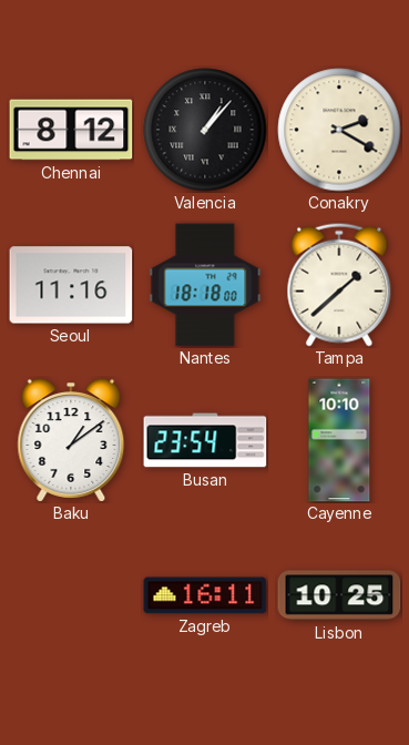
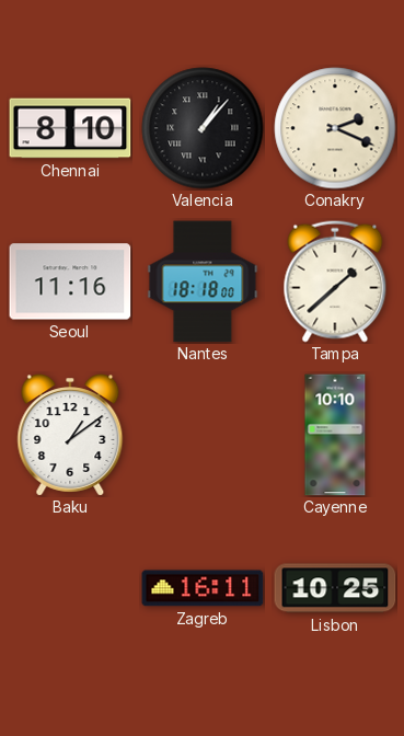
Chennai: 8:12 -> 8:10
Conakry: 2:20 -> 2:19
Busan: 23:54 -> none
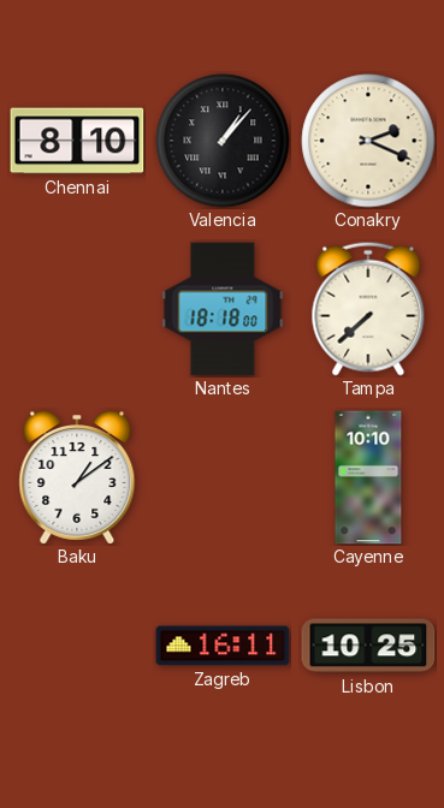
Seoul: 11:16 -> none
Tampa: 1:38 -> 7:38
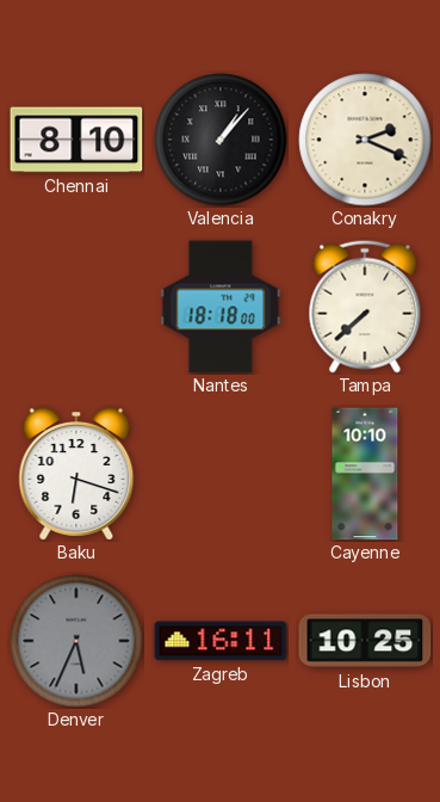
Baku: 1:09 -> 6:18
Denver: none -> 5:34
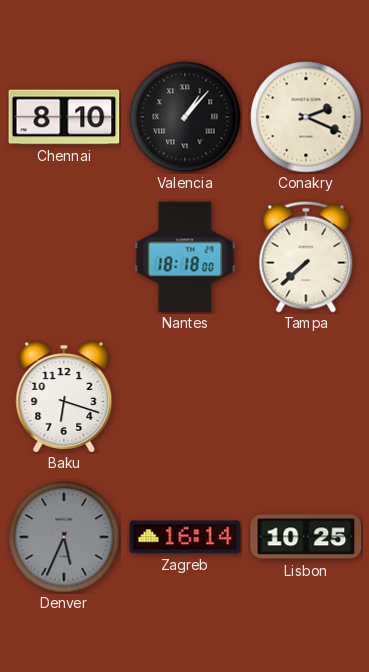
Cayenne: 10:10 -> none
Zagreb: 16:11 -> 16:14
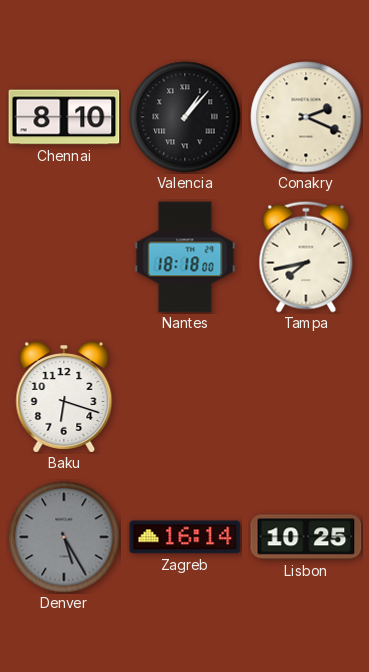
Tampa: 7:38 -> 7:43
Denver: 5:34 -> 5:25
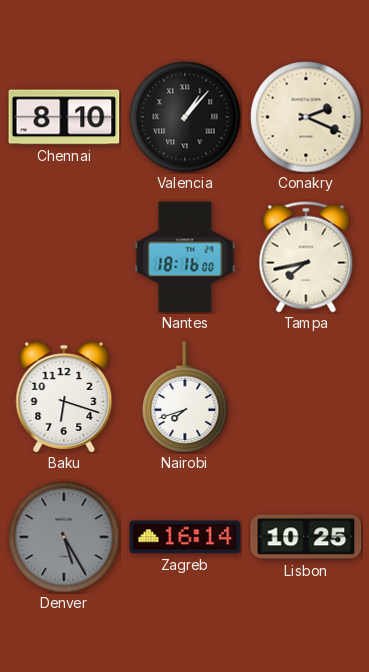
Nantes: 18:18 -> 18:16
Nairobi: none -> 7:42
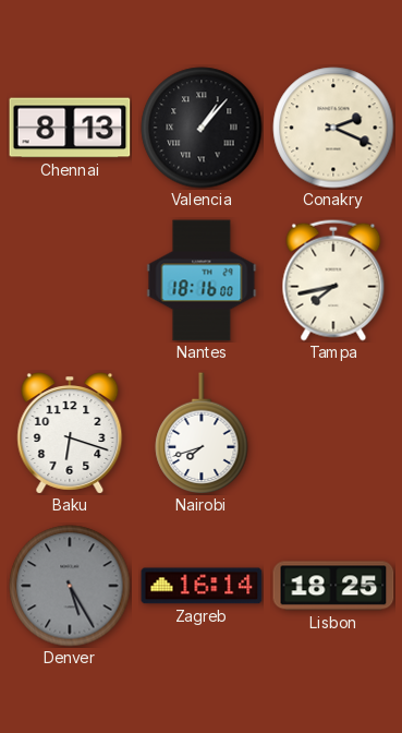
Chennai: 8:10 -> 8:13
Lisbon: 10:25 -> 18:25
